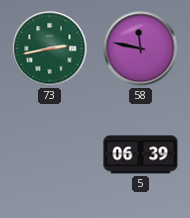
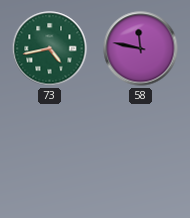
73: 2:43 -> 4:43
5: 06:39 -> none
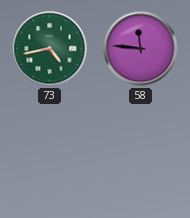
58: 11:47 -> 11:46
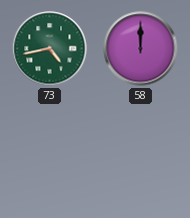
58: 11:46 -> 12:00
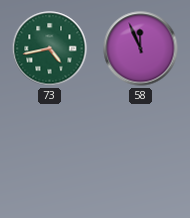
58: 12:00 -> 11:56
